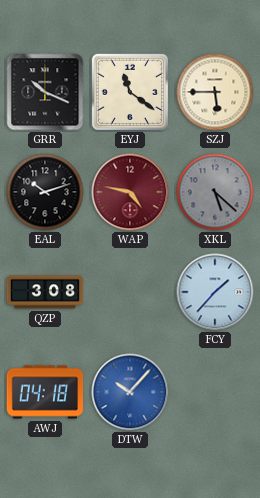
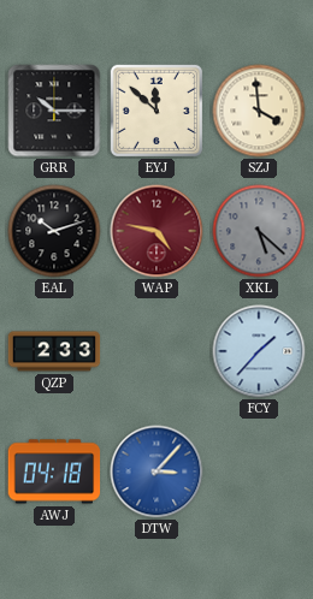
GRR: 10:19 -> 10:15
EYJ: 11:21 -> 11:52
SZJ: 5:45 -> 3:59
QZP: 3:08 -> 2:33
DTW: 10:07 -> 3:07
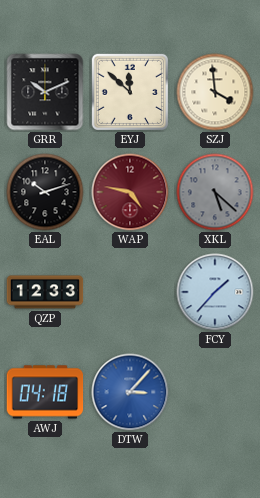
GRR: 10:15 -> 10:11
QZP: 2:33 -> 12:33
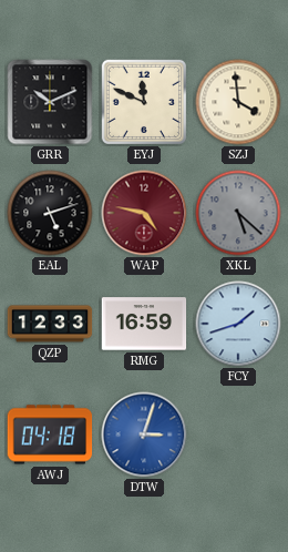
EYJ: 11:52 -> 11:49
EAL: 10:12 -> 5:12
RMG: none -> 16:59
FCY: 1:37 -> 1:42
DTW: 3:07 -> 3:03
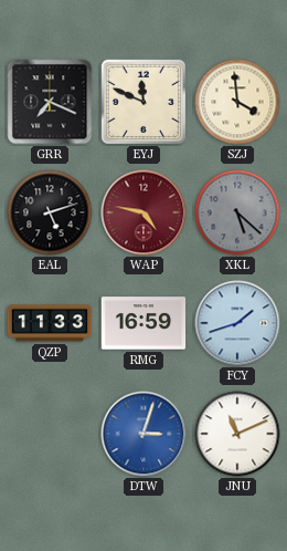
GRR: 10:11 -> 7:19
QZP: 12:33 -> 11:33
AWJ: 04:18 -> none
JNU: none -> 11:11
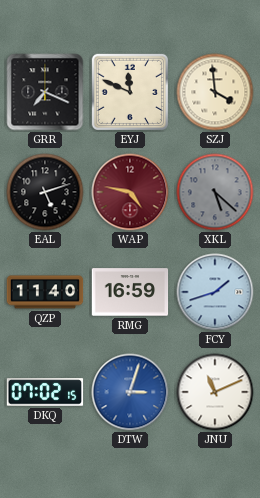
QZP: 11:33 -> 11:40
DKQ: none -> 07:02
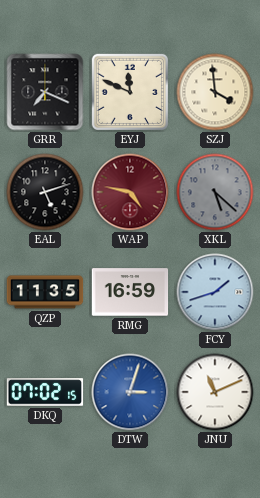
QZP: 11:40 -> 11:35
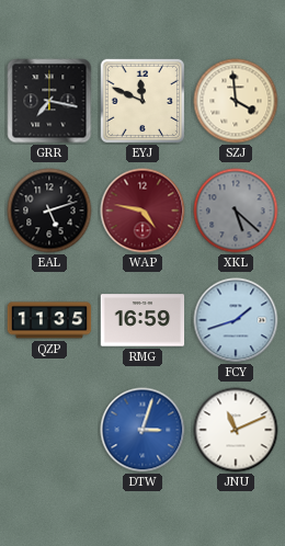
GRR: 7:19 -> 7:17
DKQ: 07:02 -> none
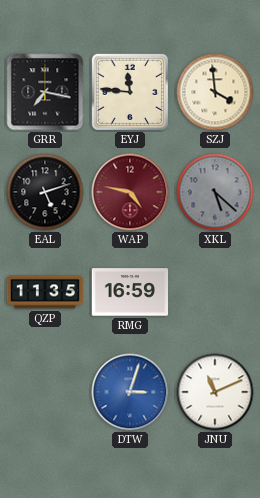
EYJ: 11:49 -> 11:46
FCY: 1:42 -> none
